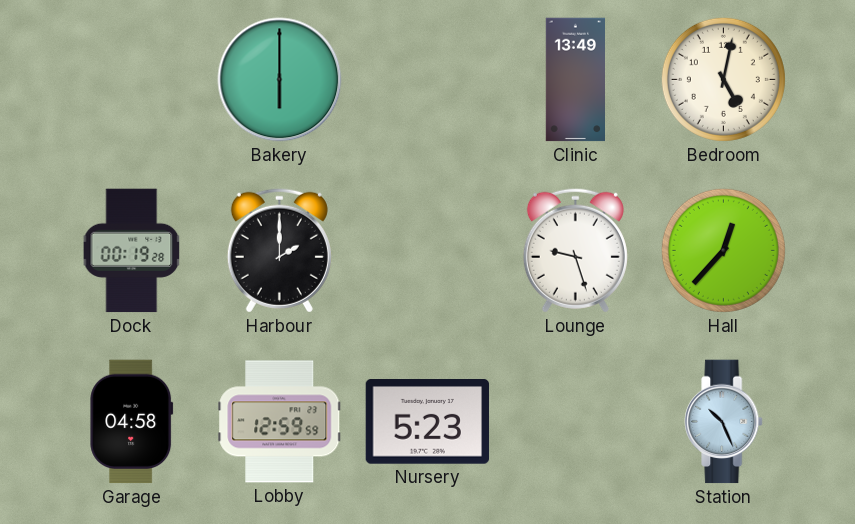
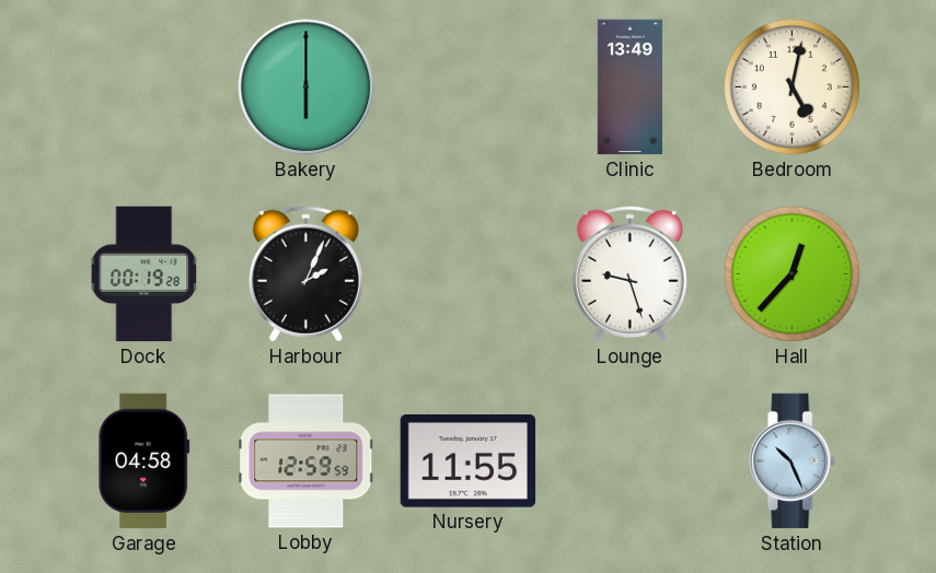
Harbour: 2:00 -> 2:04
Nursery: 5:23 -> 11:55
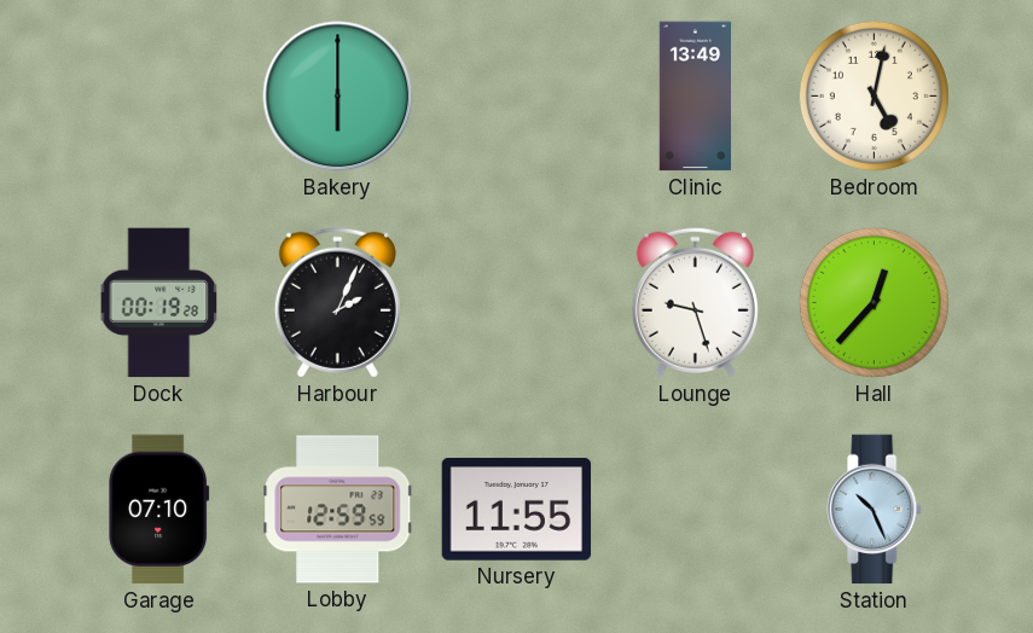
Garage: 04:58 -> 07:10
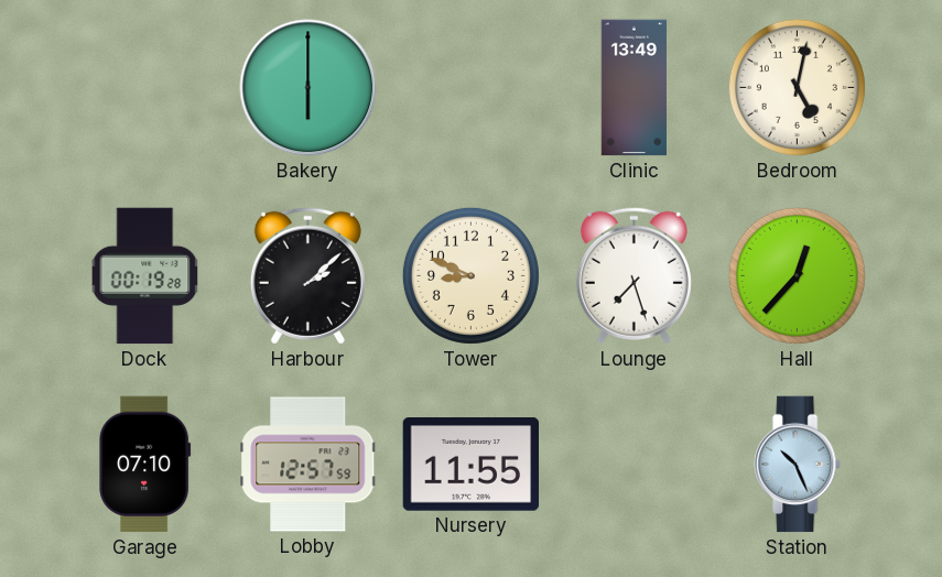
Harbour: 2:04 -> 2:08
Tower: none -> 8:49
Lounge: 9:27 -> 7:27
Lobby: 12:59 -> 12:57
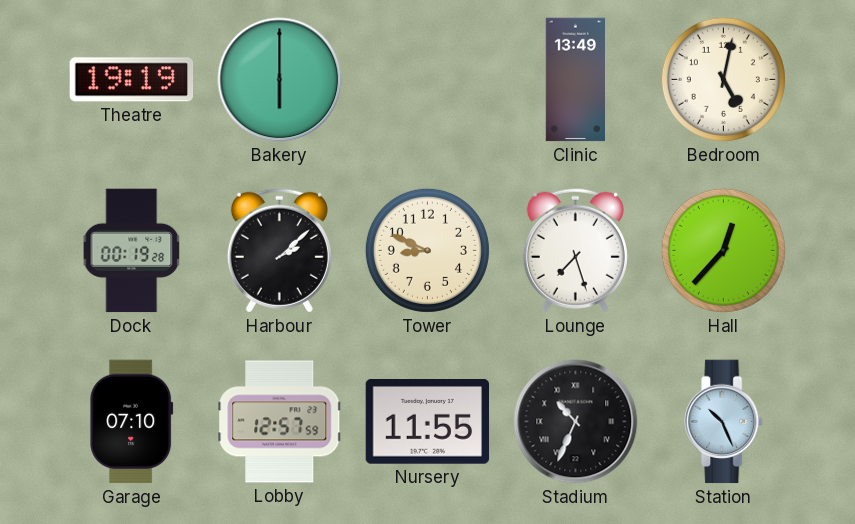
Theatre: none -> 19:19
Stadium: none -> 10:34
